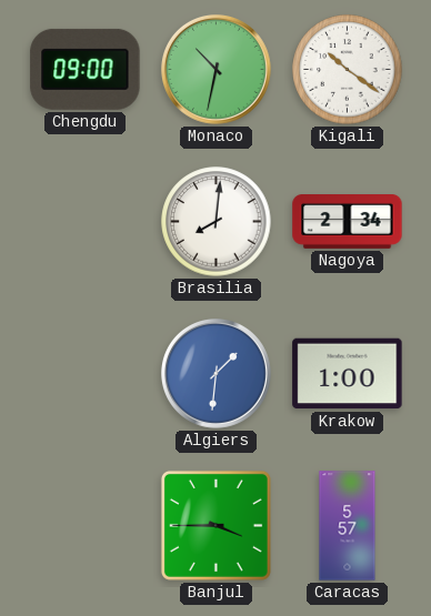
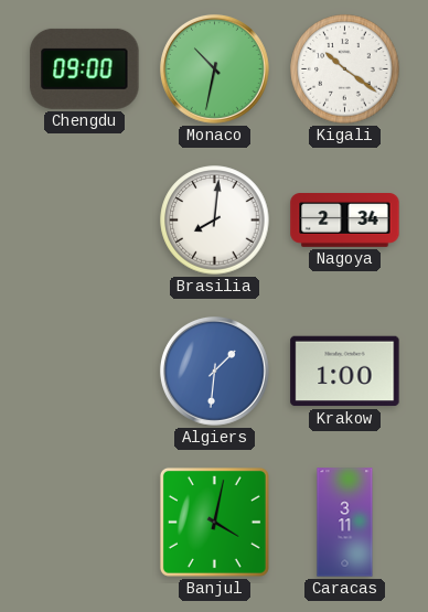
Banjul: 3:45 -> 4:02
Caracas: 5:57 -> 3:11
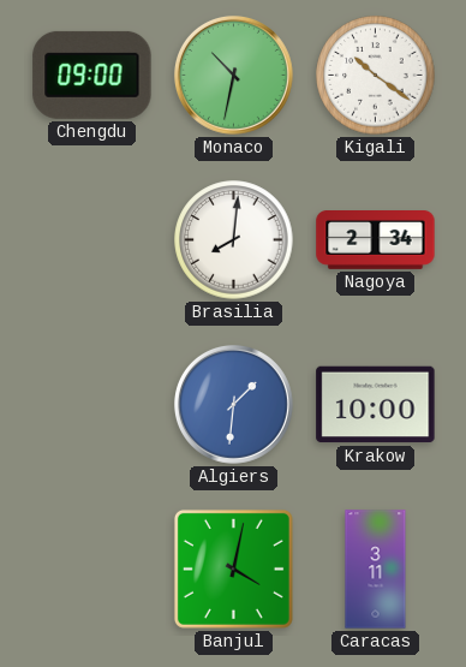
Krakow: 1:00 -> 10:00
